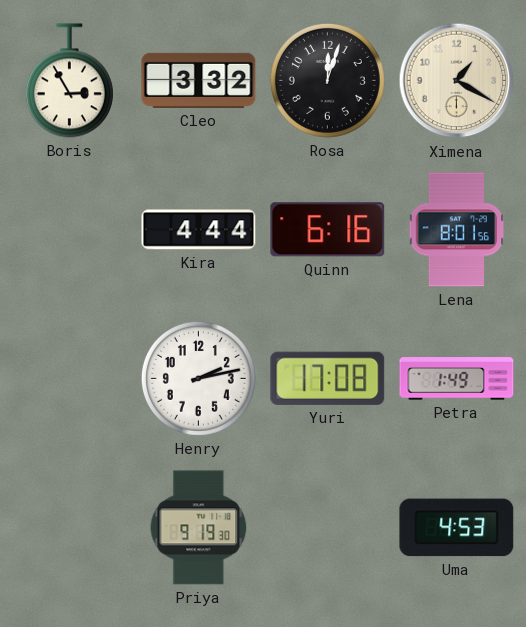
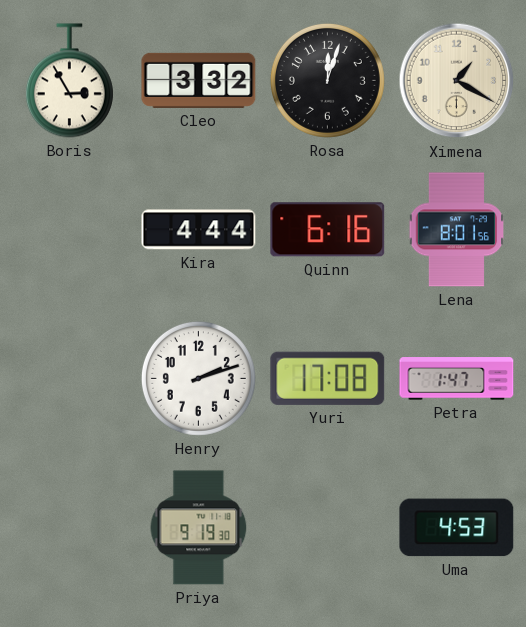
Henry: 2:13 -> 2:12
Petra: 1:49 -> 1:47
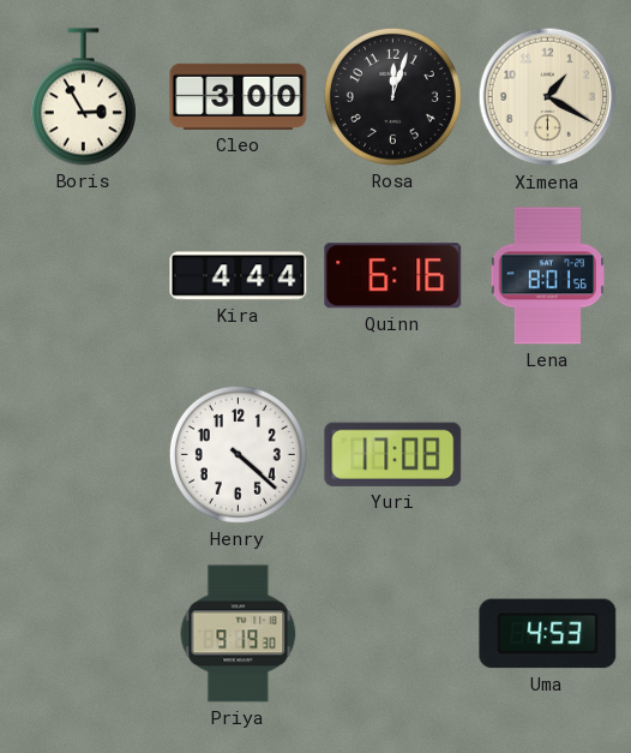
Cleo: 3:32 -> 3:00
Henry: 2:12 -> 4:22
Petra: 1:47 -> none
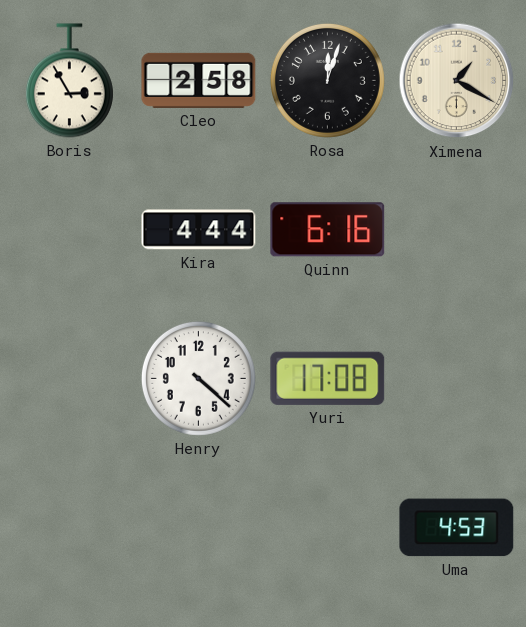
Cleo: 3:00 -> 2:58
Lena: 8:01 -> none
Priya: 9:19 -> none
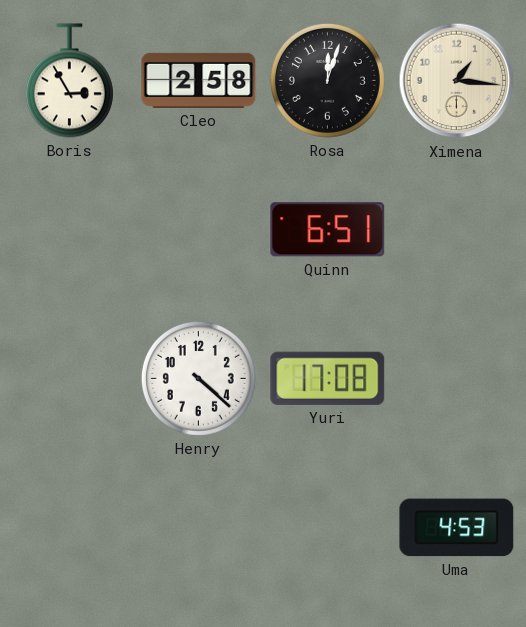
Ximena: 1:20 -> 1:16
Kira: 4:44 -> none
Quinn: 6:16 -> 6:51
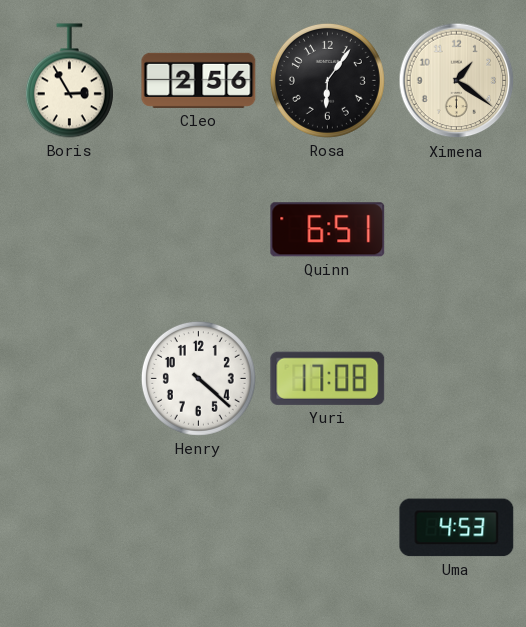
Cleo: 2:58 -> 2:56
Rosa: 12:03 -> 6:06
Ximena: 1:16 -> 1:21
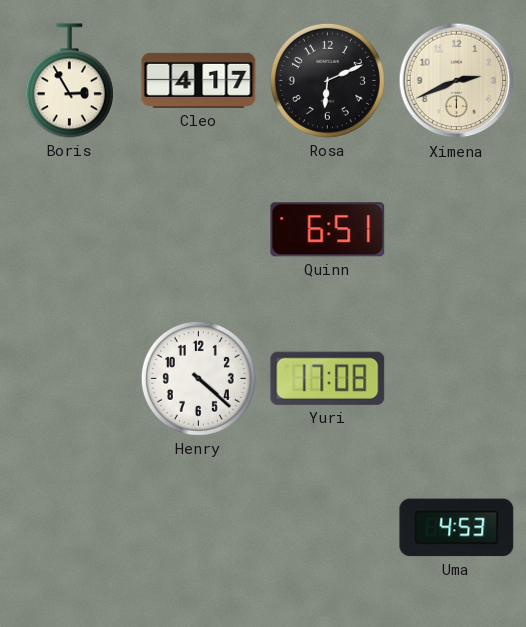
Cleo: 2:56 -> 4:17
Rosa: 6:06 -> 6:11
Ximena: 1:21 -> 2:41
